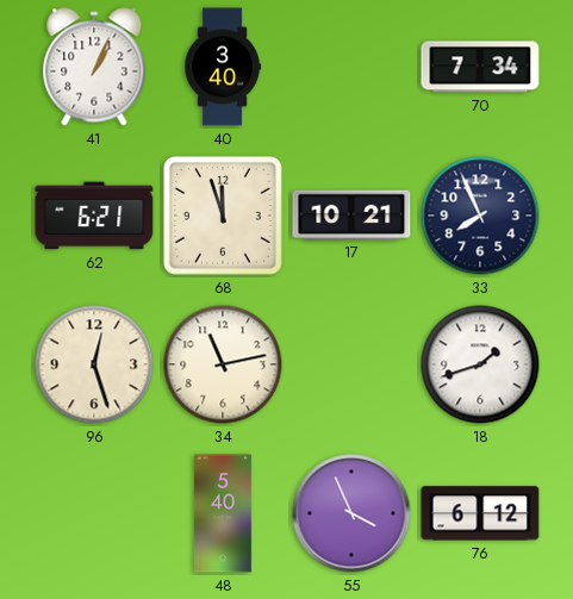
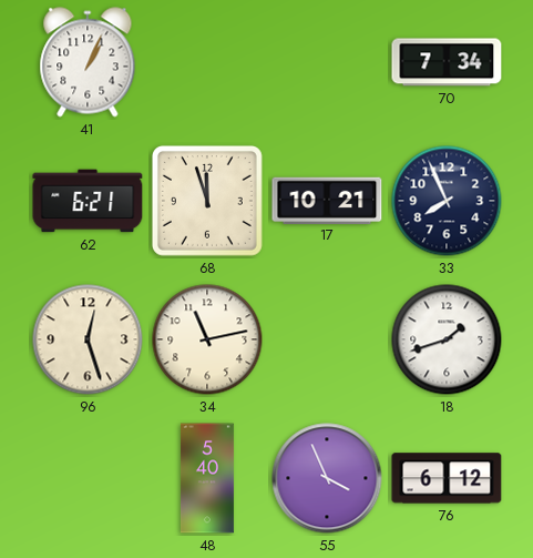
40: 3:40 -> none
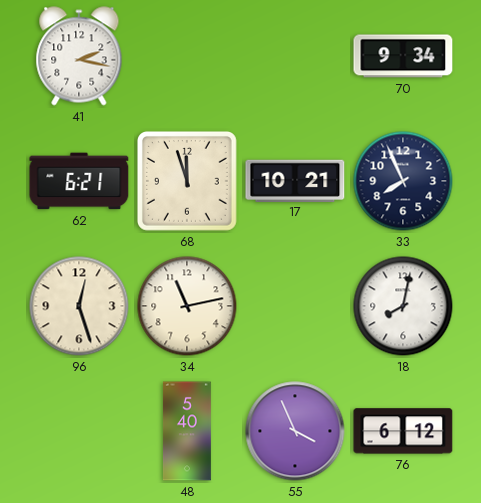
41: 1:04 -> 2:17
70: 7:34 -> 9:34
18: 1:42 -> 8:02
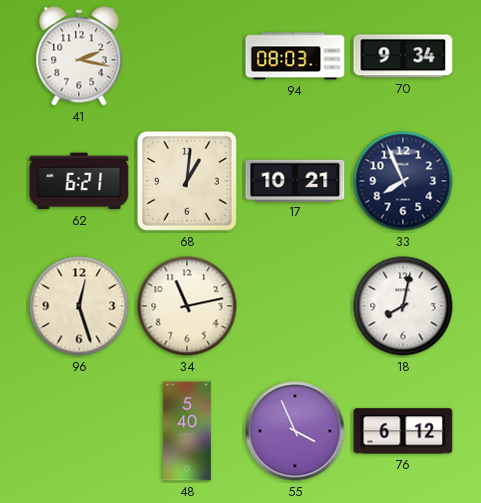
94: none -> 08:03
68: 11:57 -> 1:01
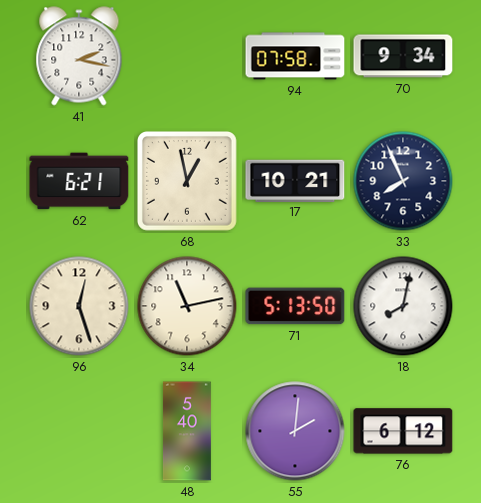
94: 08:03 -> 07:58
68: 1:01 -> 12:58
71: none -> 5:13
55: 3:56 -> 2:01
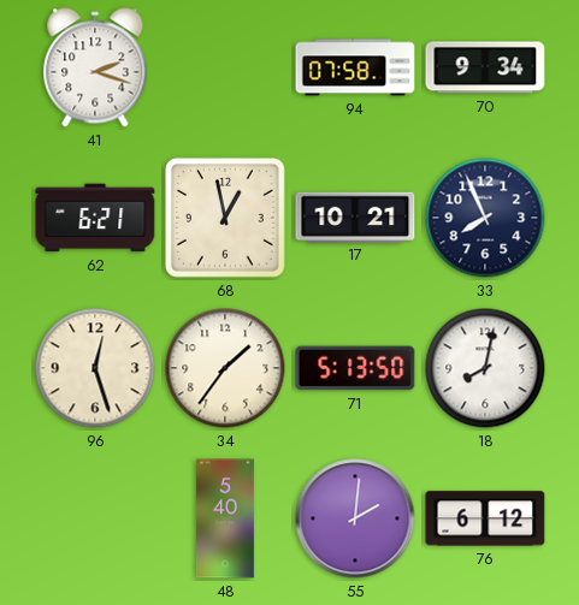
41: 2:17 -> 2:18
34: 11:13 -> 1:36
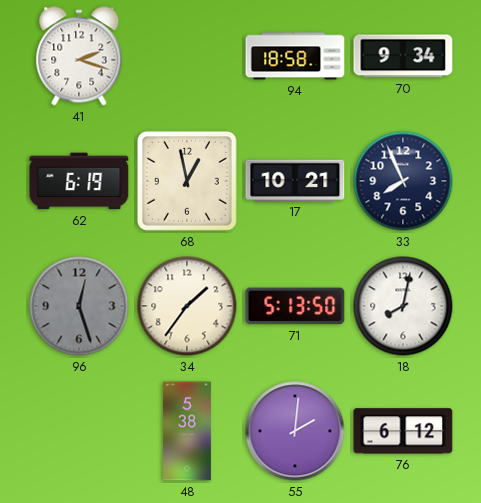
94: 07:58 -> 18:58
62: 6:21 -> 6:19
96 dial: cream -> grey
48: 5:40 -> 5:38
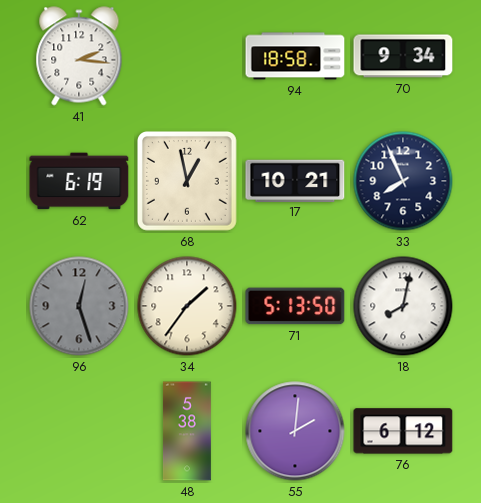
41: 2:18 -> 2:16
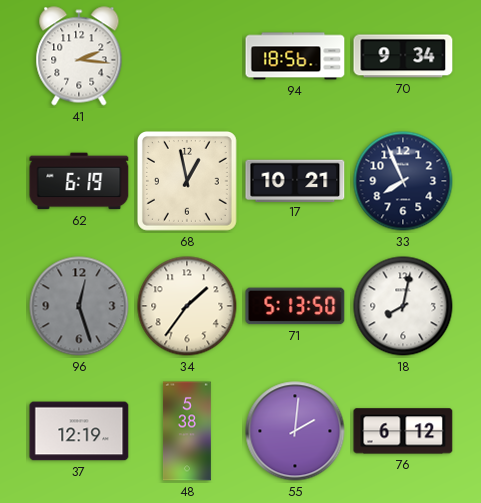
94: 18:58 -> 18:56
37: none -> 12:19
